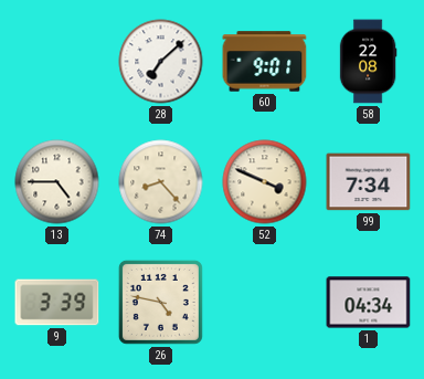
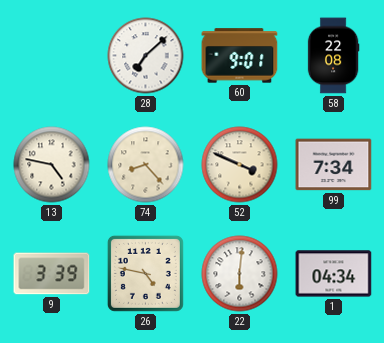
13: 4:45 -> 4:47
22: none -> 6:01
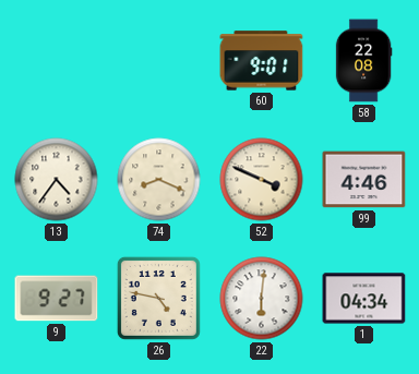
28: 7:08 -> none
13: 4:47 -> 4:36
74: 8:23 -> 8:19
99: 7:34 -> 4:46
9: 3:39 -> 9:27
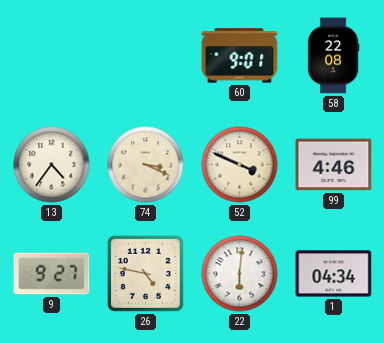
74: 8:19 -> 3:19
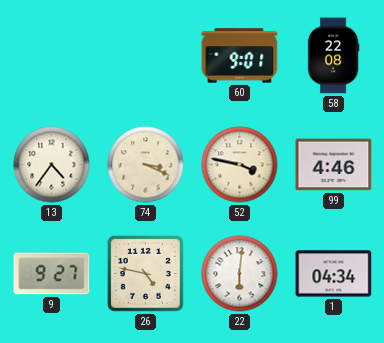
52: 3:49 -> 3:47
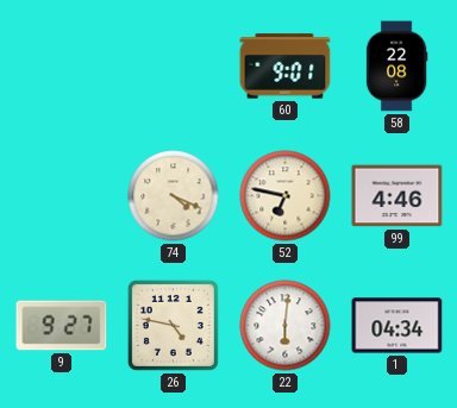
13: 4:36 -> none
74: 3:19 -> 4:19
52: 3:47 -> 6:47
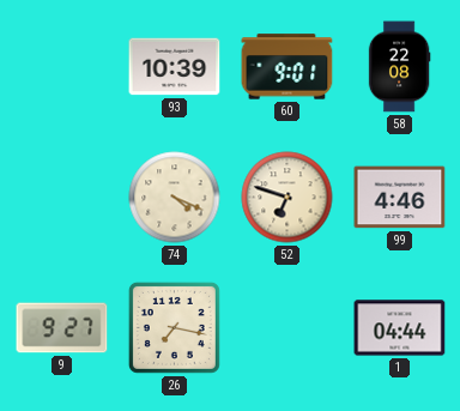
93: none -> 10:39
52: 6:47 -> 6:48
26: 4:47 -> 7:17
22: 6:01 -> none
1: 04:34 -> 04:44
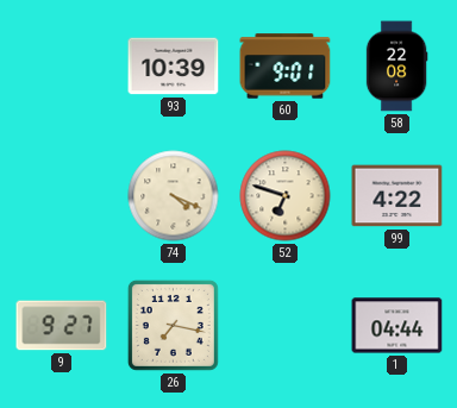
99: 4:46 -> 4:22
